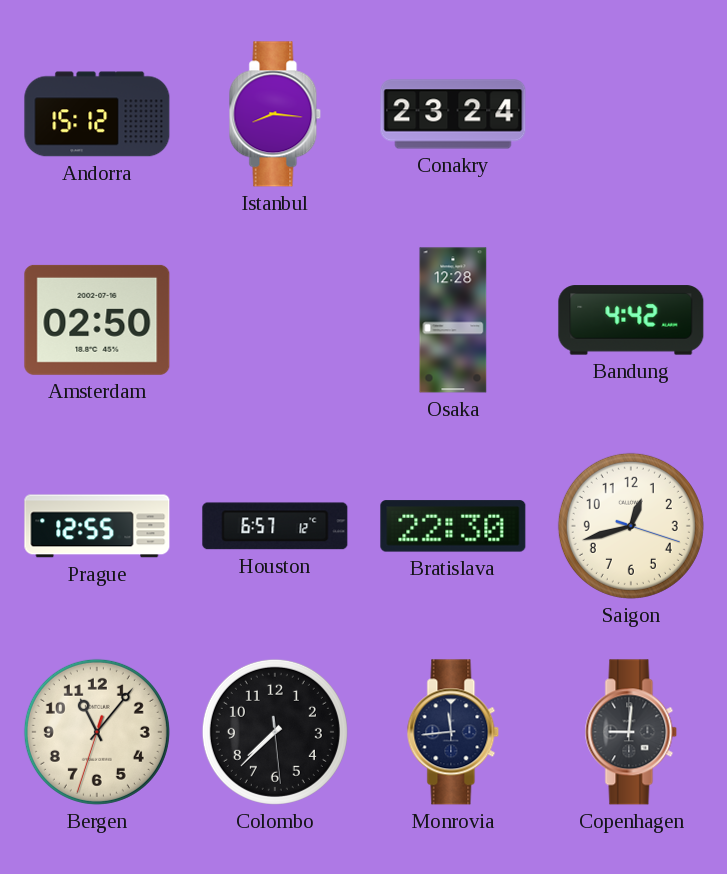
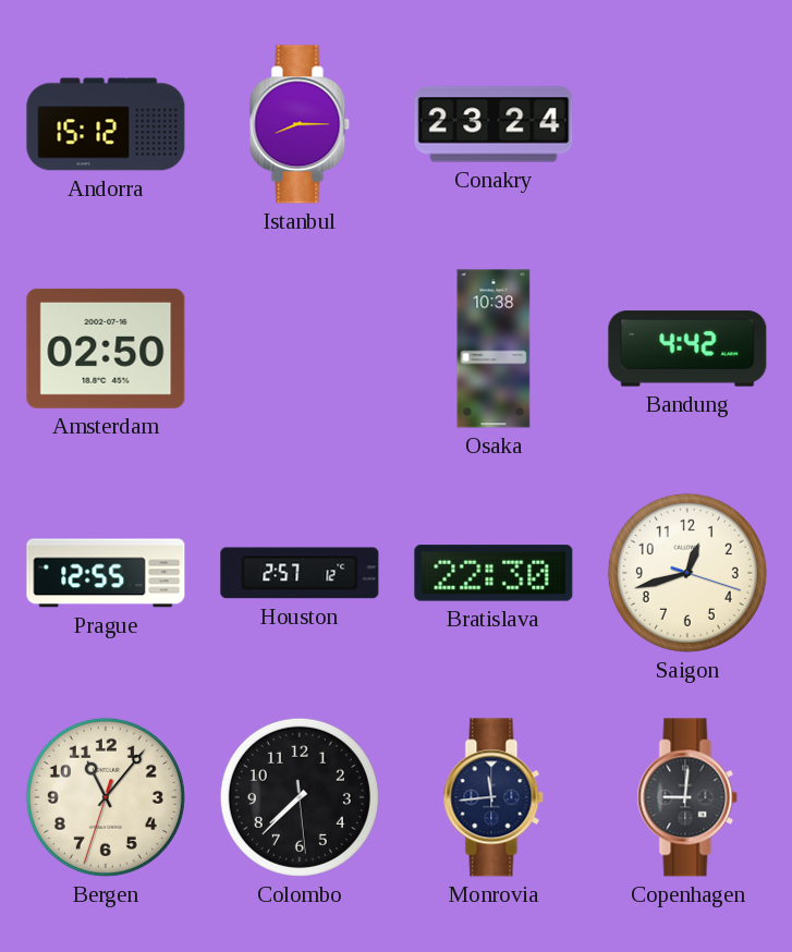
Istanbul: 8:16 -> 8:15
Osaka: 12:28 -> 10:38
Houston: 6:57 -> 2:57
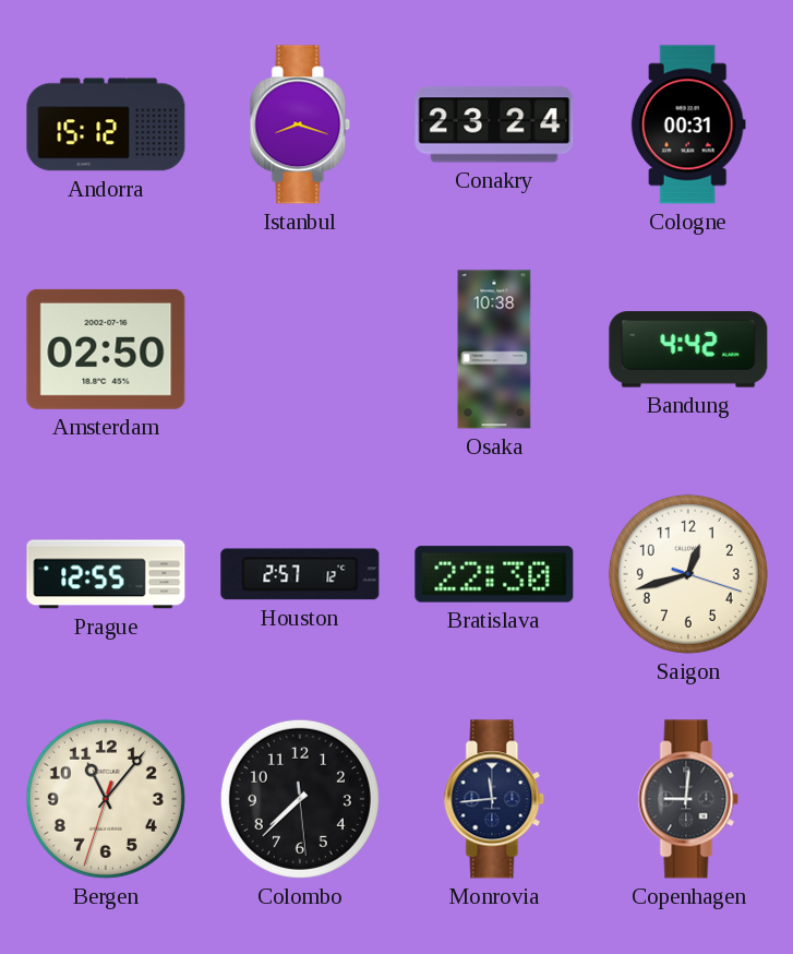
Istanbul: 8:15 -> 8:18
Cologne: none -> 00:31
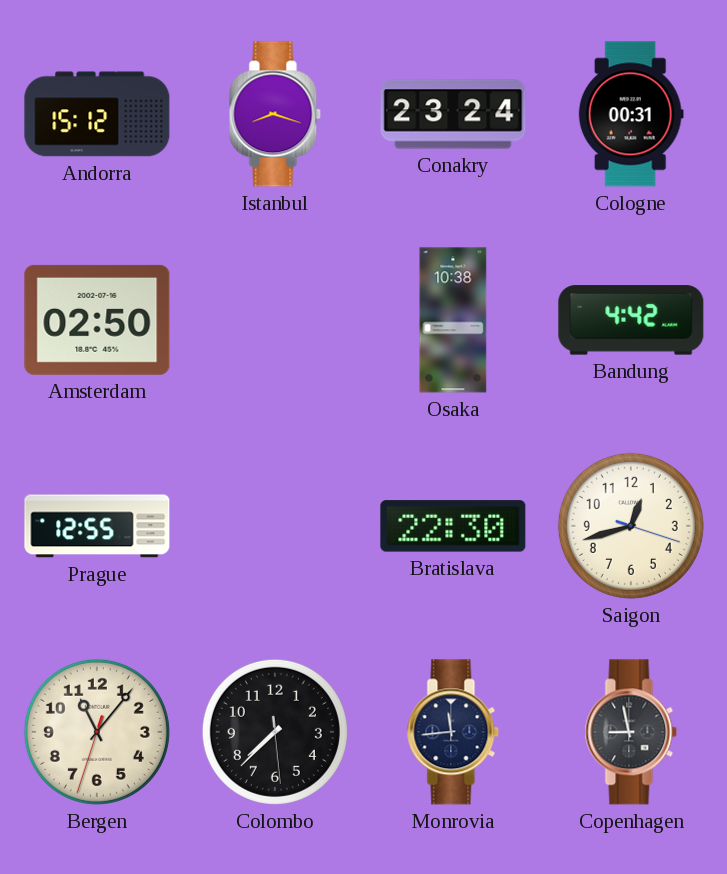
Houston: 2:57 -> none
Copenhagen: 9:01 -> 8:58
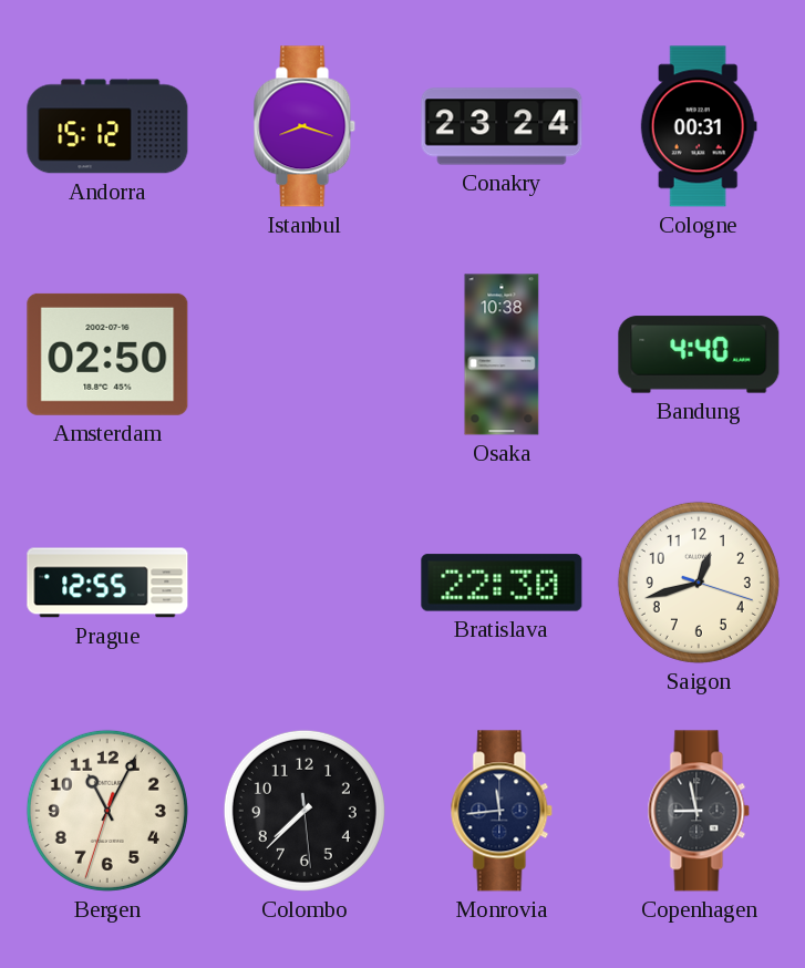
Bandung: 4:42 -> 4:40
Bergen: 11:06 -> 11:04
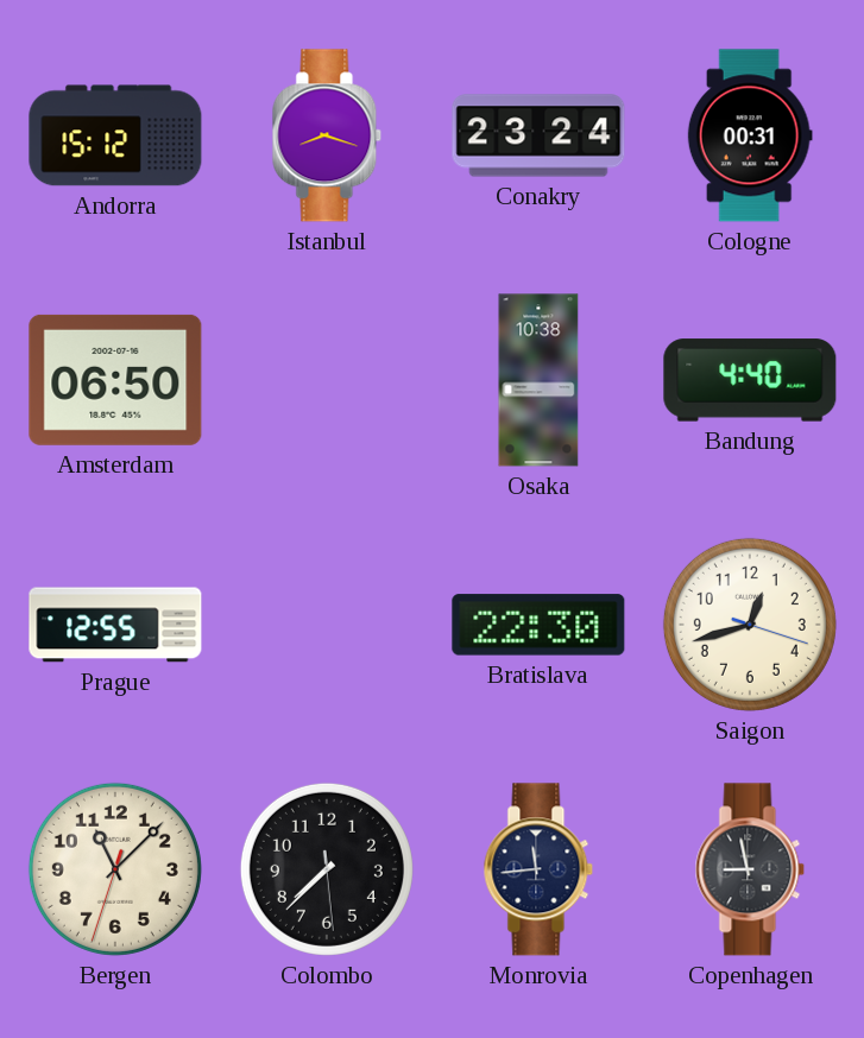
Amsterdam: 02:50 -> 06:50
Bergen: 11:04 -> 11:07
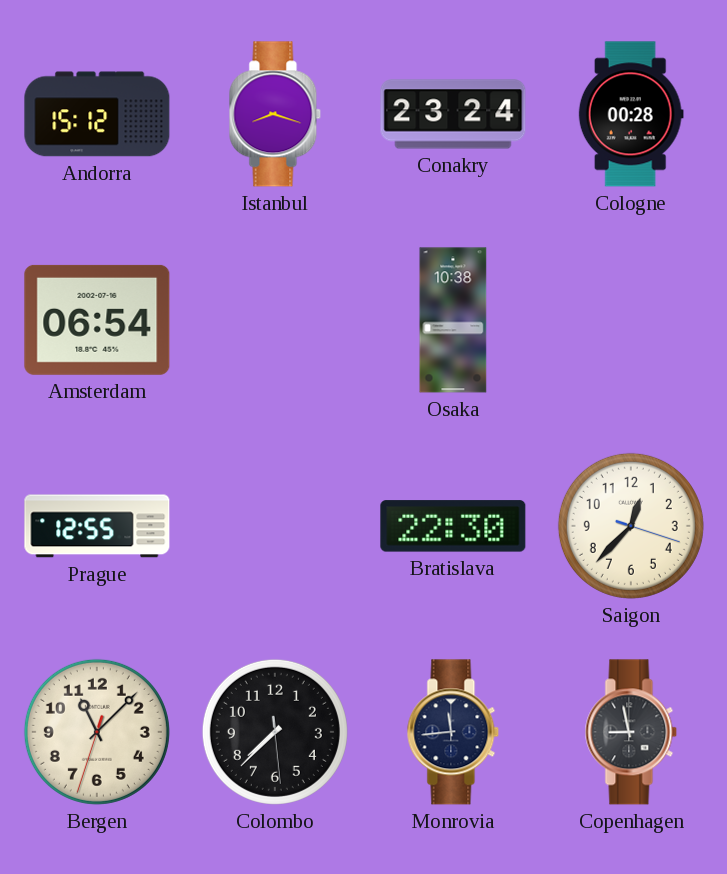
Cologne: 00:31 -> 00:28
Amsterdam: 06:50 -> 06:54
Bandung: 4:40 -> none
Saigon: 12:42 -> 12:37
